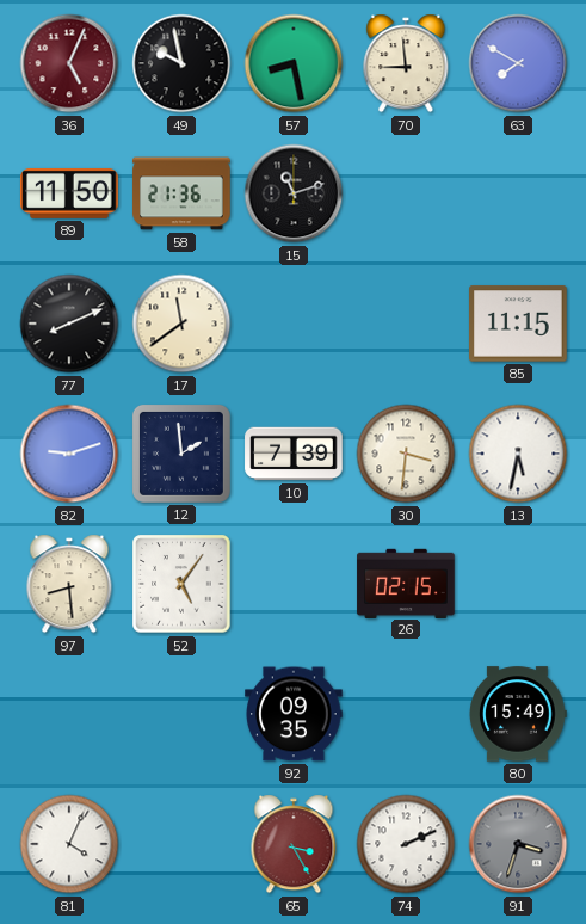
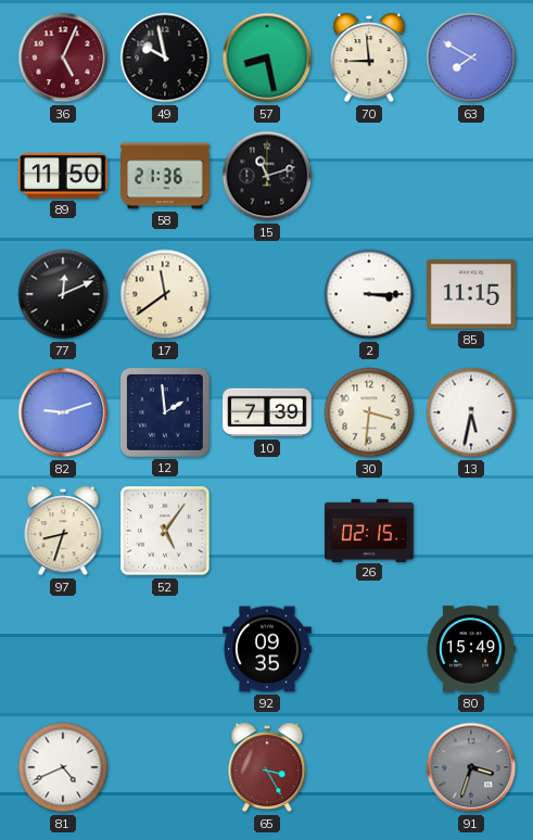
77: 8:11 -> 12:11
2: none -> 3:15
97: 8:29 -> 8:33
81: 4:04 -> 4:41
74: 2:11 -> none
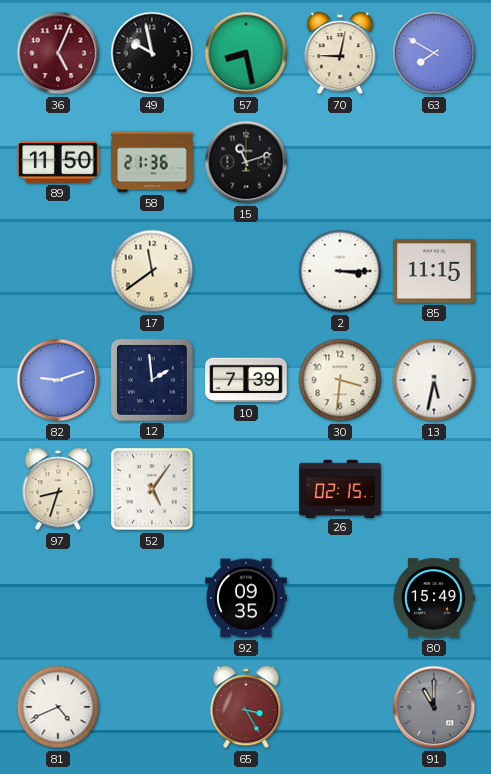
70: 8:59 -> 9:02
77: 12:11 -> none
91: 3:33 -> 11:00
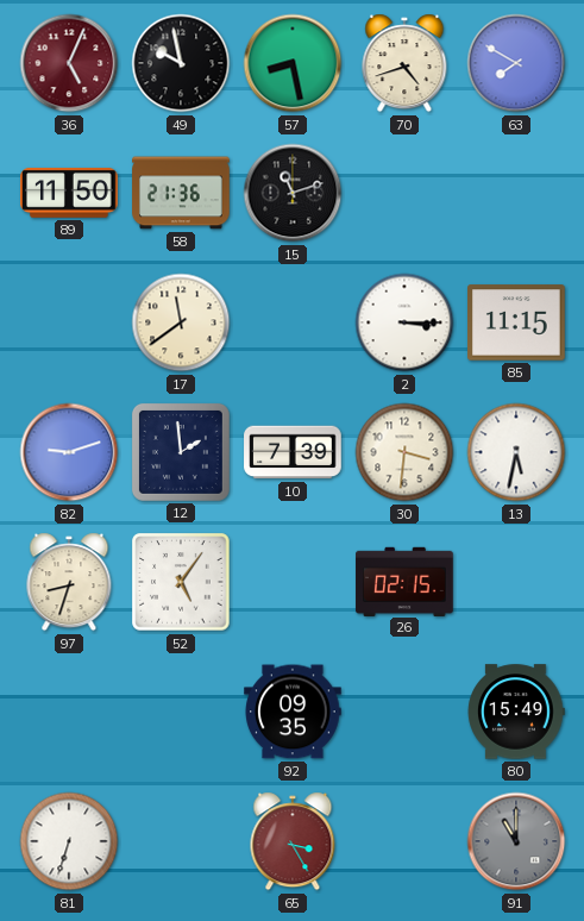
70: 9:02 -> 4:42
81: 4:41 -> 6:33
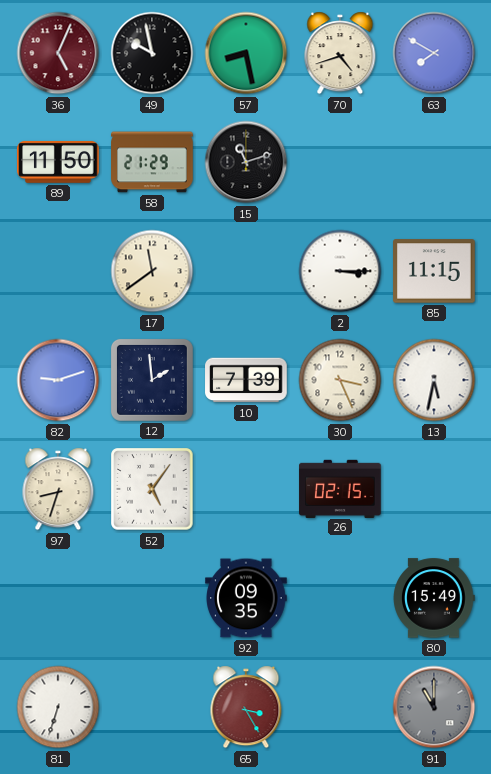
58: 21:36 -> 21:29
30: 3:31 -> 3:26
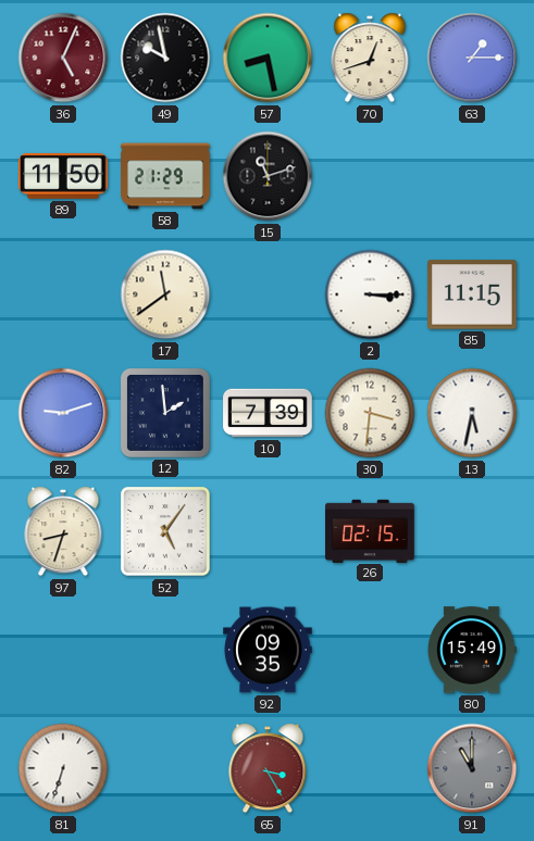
70: 4:42 -> 12:42
63: 7:50 -> 1:15
30: 3:26 -> 3:31
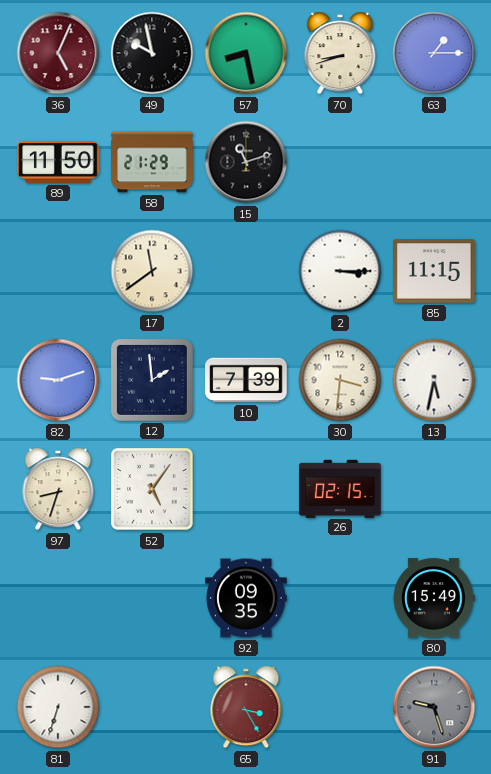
70: 12:42 -> 8:42
91: 11:00 -> 9:27
